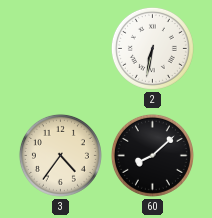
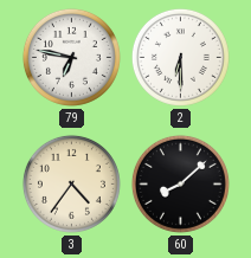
79: none -> 6:47
2: 6:32 -> 6:30
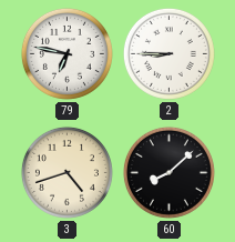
2: 6:30 -> 8:45
3: 4:36 -> 4:42
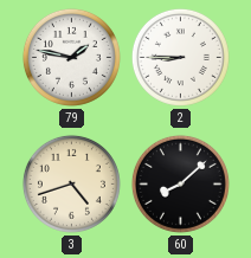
79: 6:47 -> 1:47
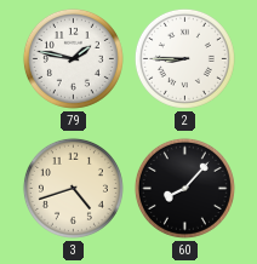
60: 8:08 -> 8:07
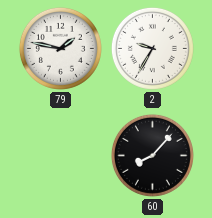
2: 8:45 -> 9:35
3: 4:42 -> none
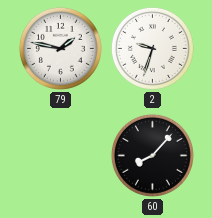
2: 9:35 -> 9:33
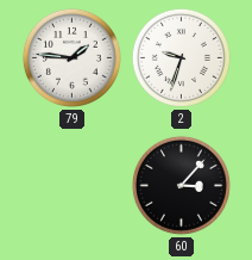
79: 1:47 -> 1:46
60: 8:07 -> 3:07
